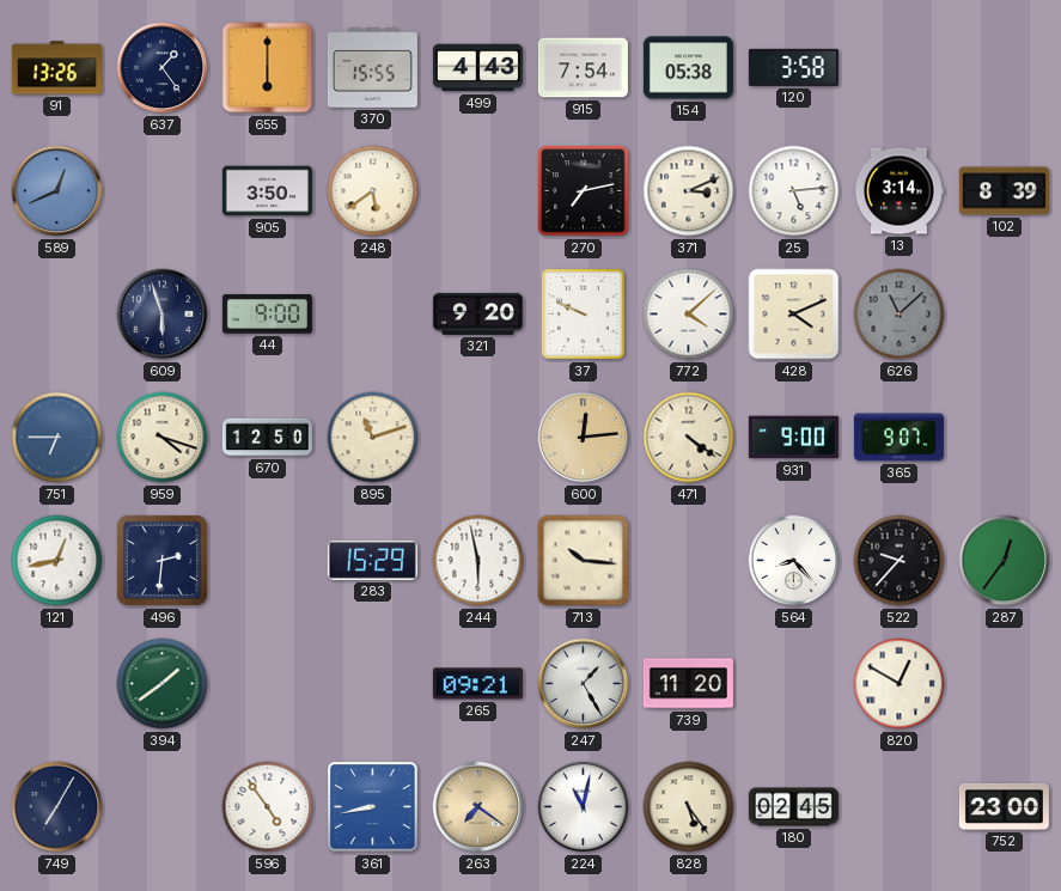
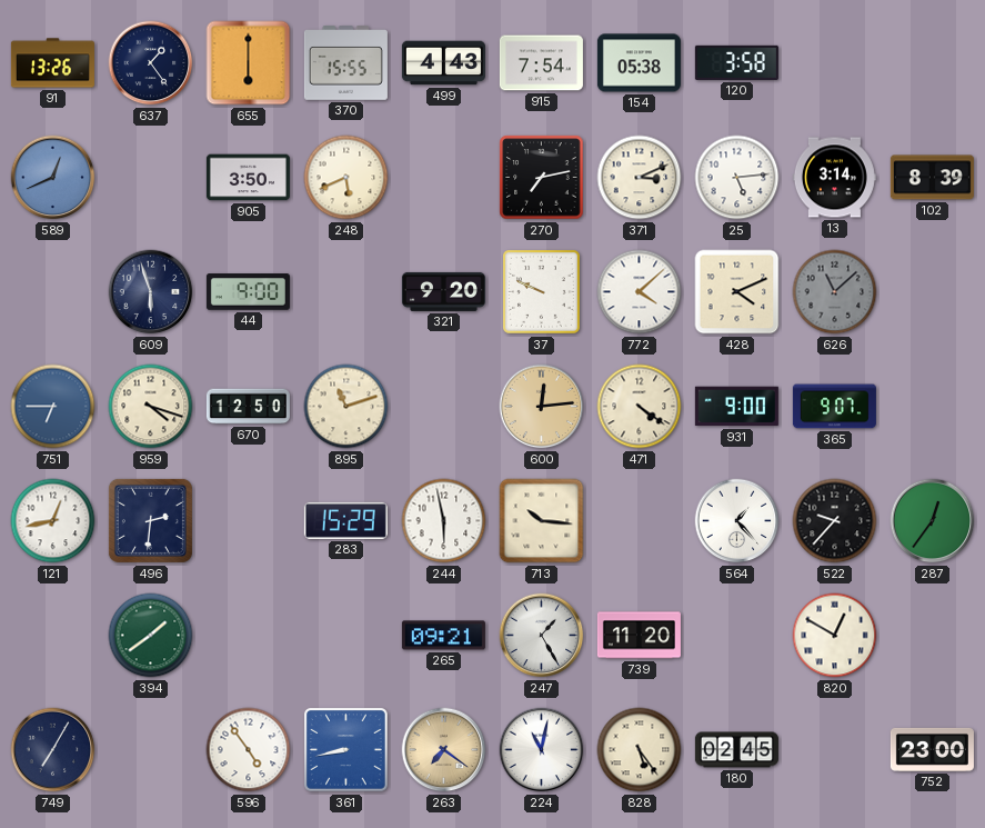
248: 5:39 -> 5:41
564: 8:23 -> 1:23
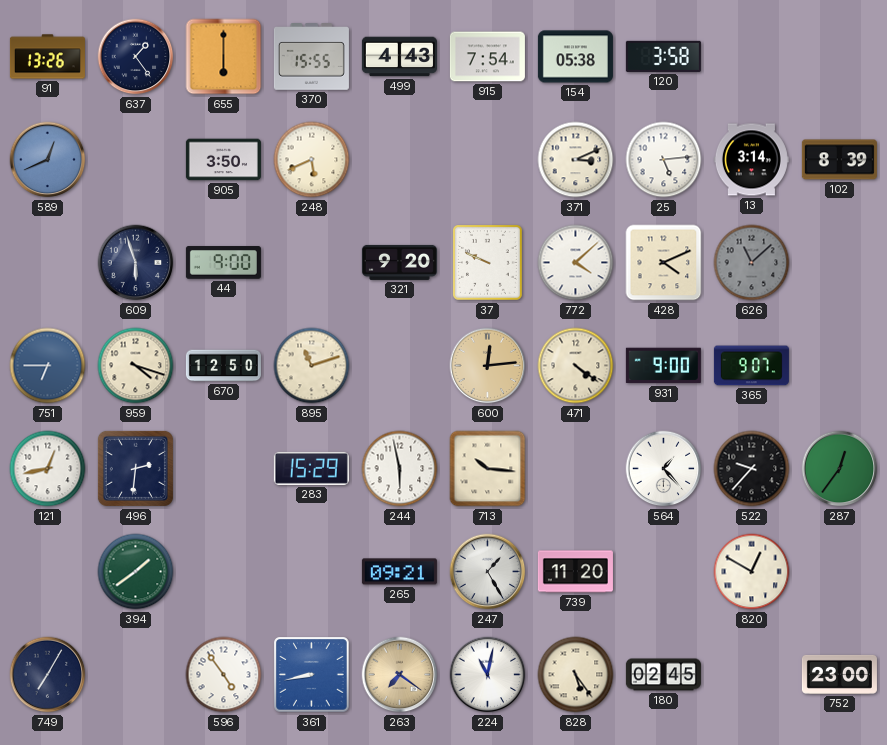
270: 7:13 -> none
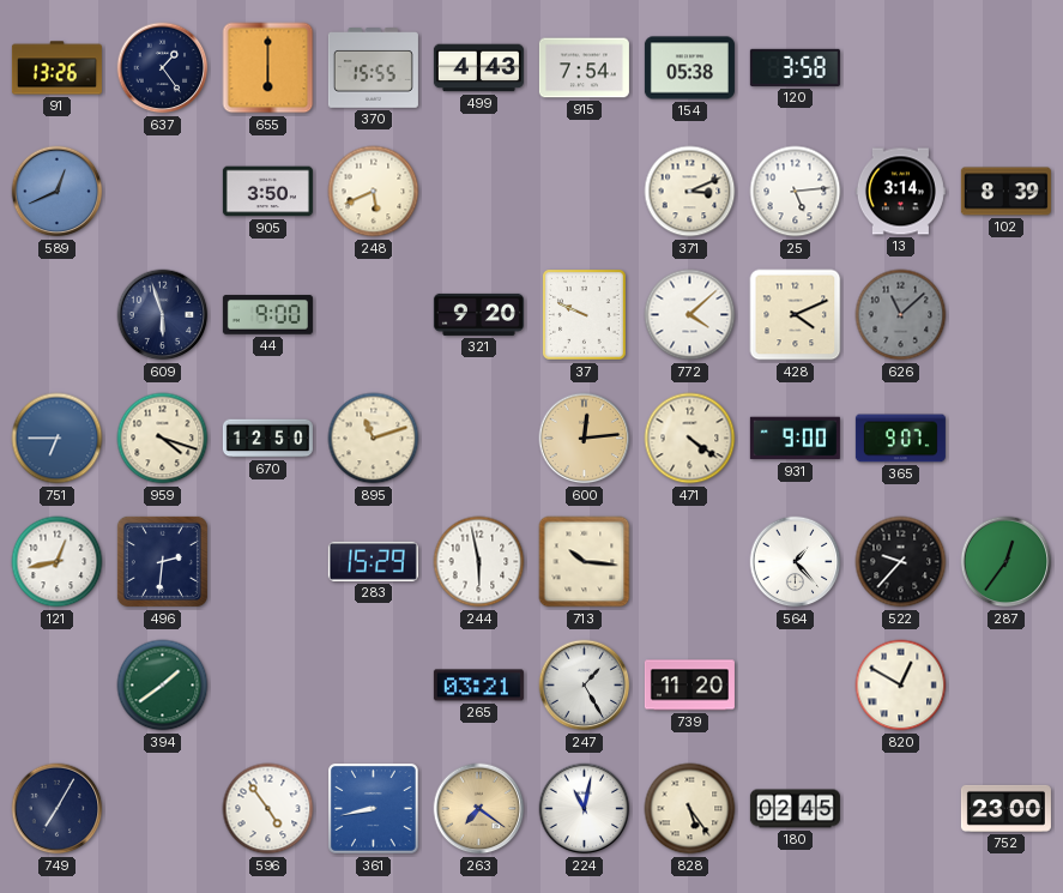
265: 09:21 -> 03:21
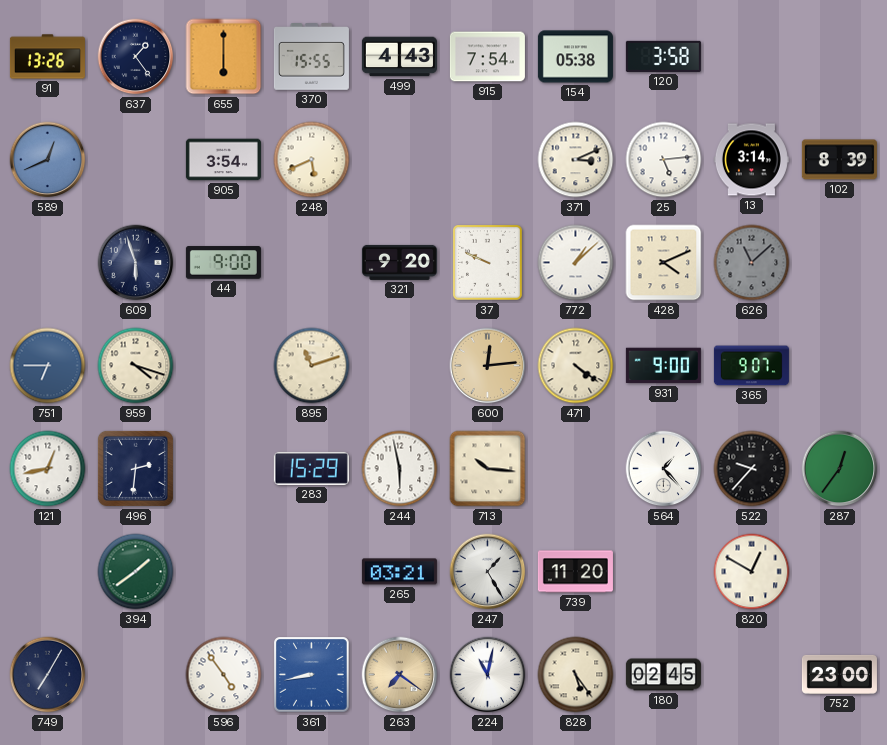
905: 3:50 -> 3:54
772: 4:08 -> 1:08
670: 12:50 -> none
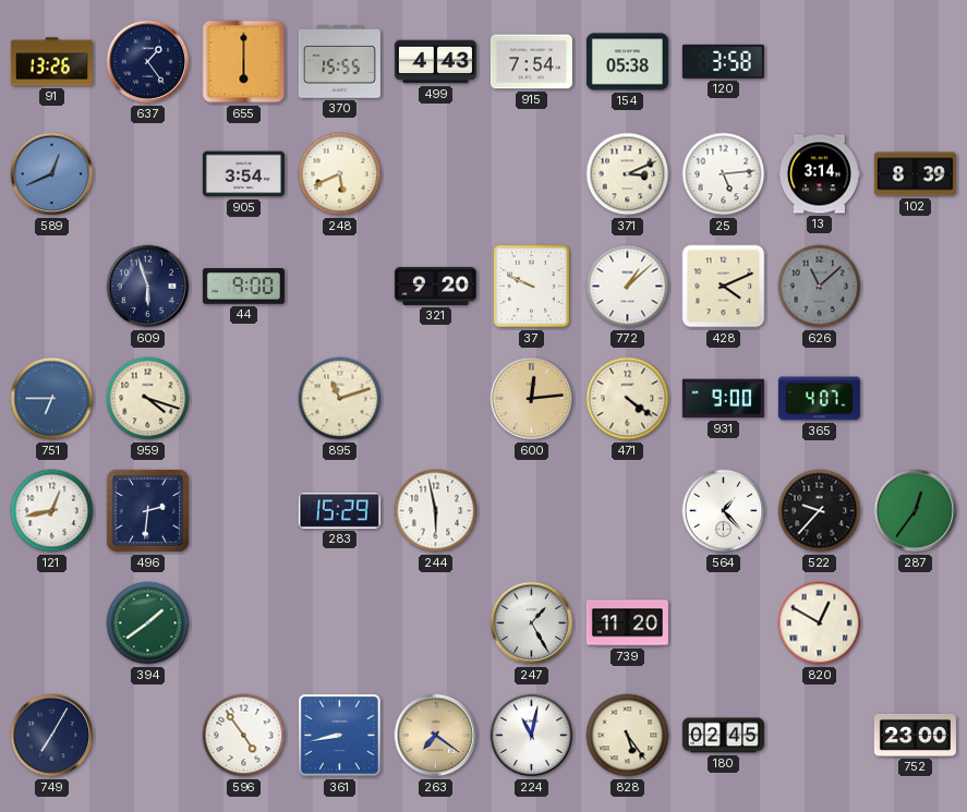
365: 9:07 -> 4:07
713: 10:16 -> none
265: 03:21 -> none
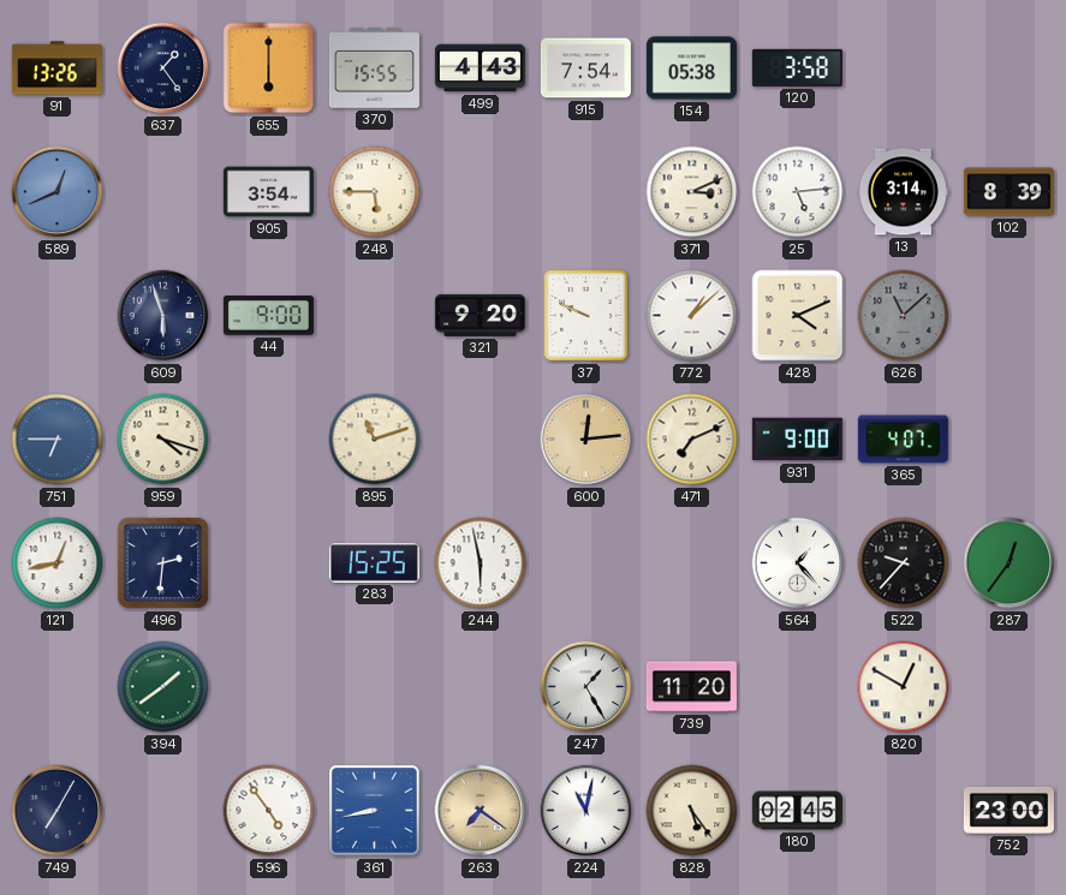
248: 5:41 -> 5:45
471: 4:21 -> 7:11
283: 15:29 -> 15:25
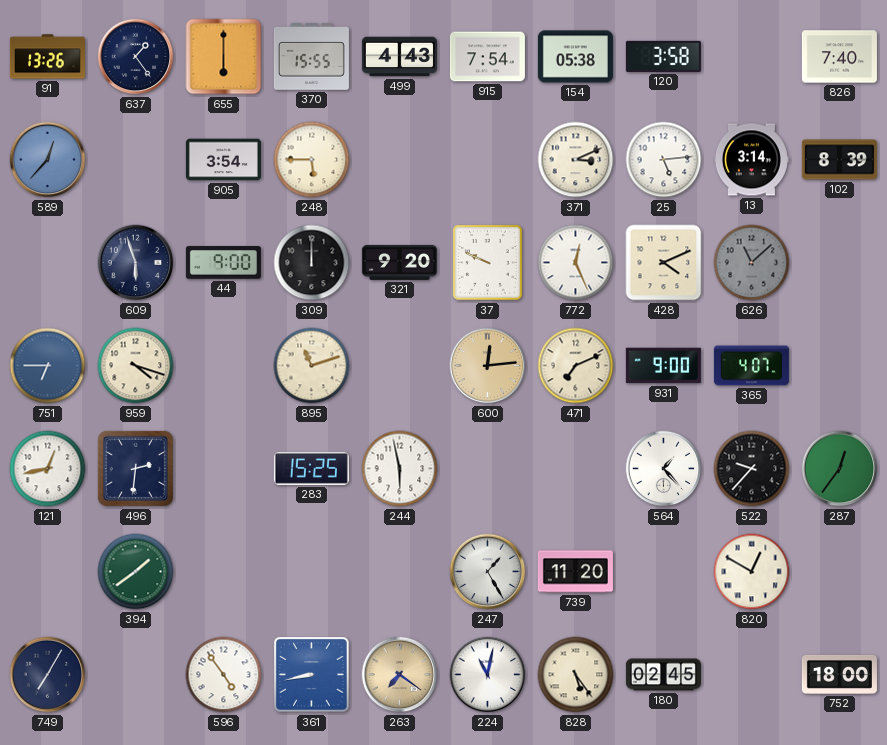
826: none -> 7:40
589: 12:41 -> 12:37
309: none -> 12:00
772: 1:08 -> 12:26
752: 23:00 -> 18:00
